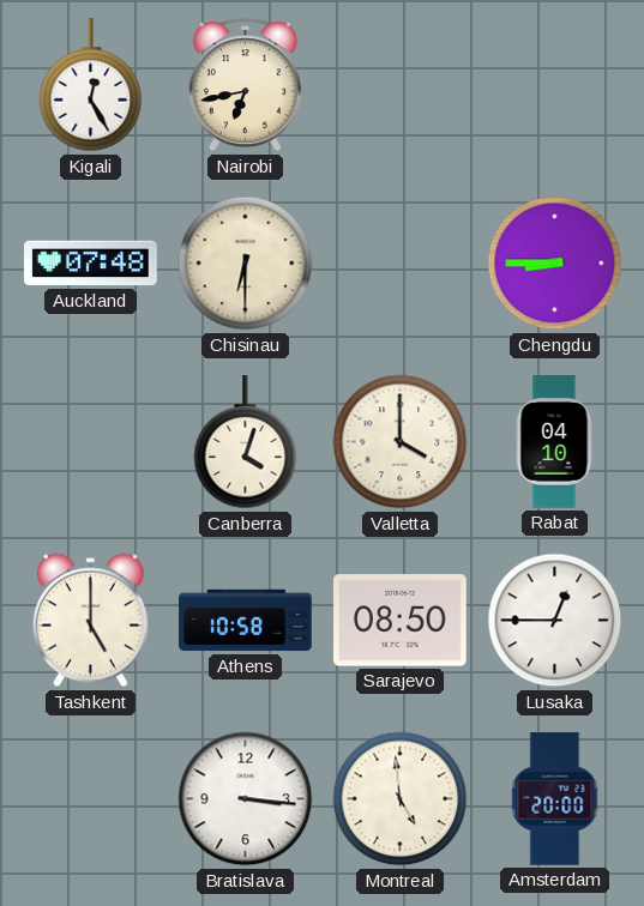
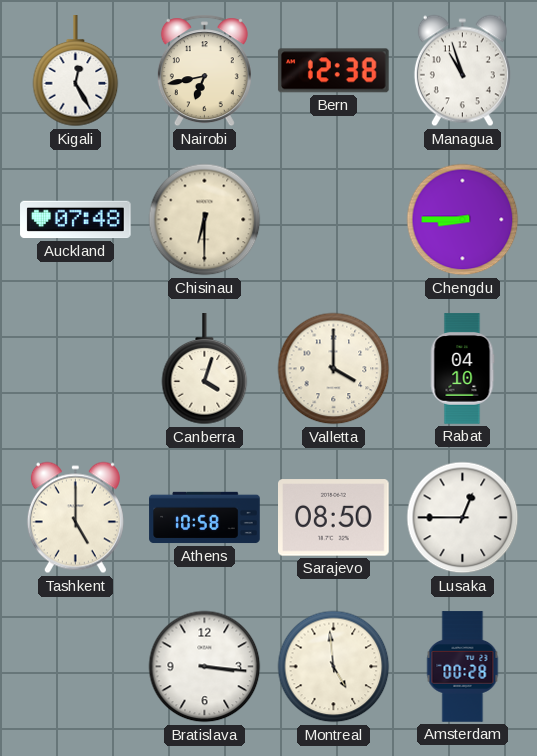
Bern: none -> 12:38
Managua: none -> 10:57
Amsterdam: 20:00 -> 00:28
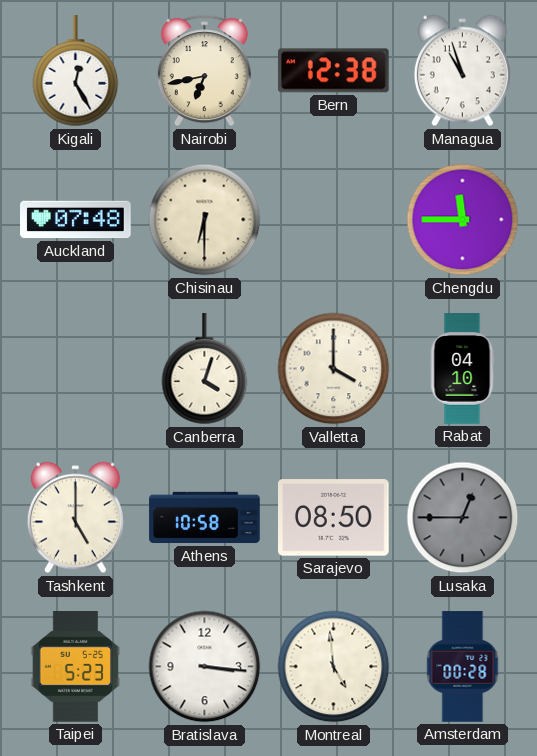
Chengdu: 8:45 -> 11:45
Lusaka dial: white -> grey
Taipei: none -> 5:23
